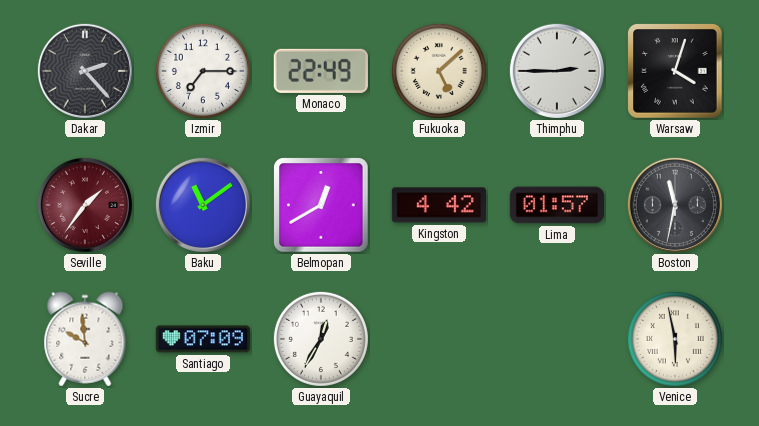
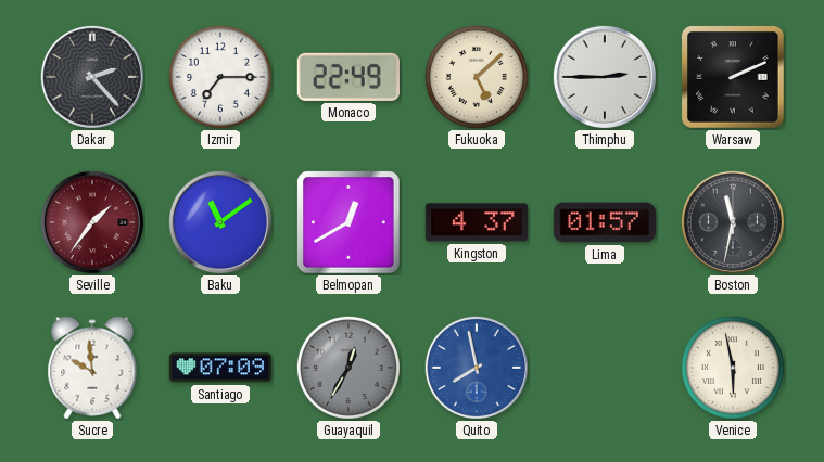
Warsaw: 4:03 -> 2:11
Kingston: 4:42 -> 4:37
Guayaquil dial: white -> grey
Quito: none -> 7:58
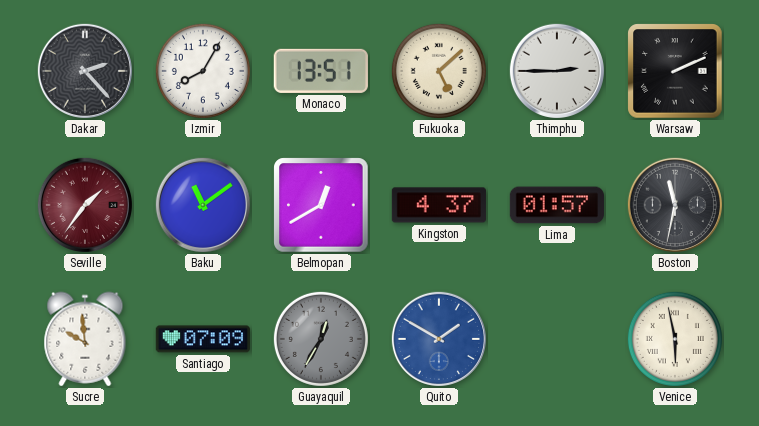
Izmir: 7:15 -> 8:05
Monaco: 22:49 -> 13:51
Quito: 7:58 -> 1:50
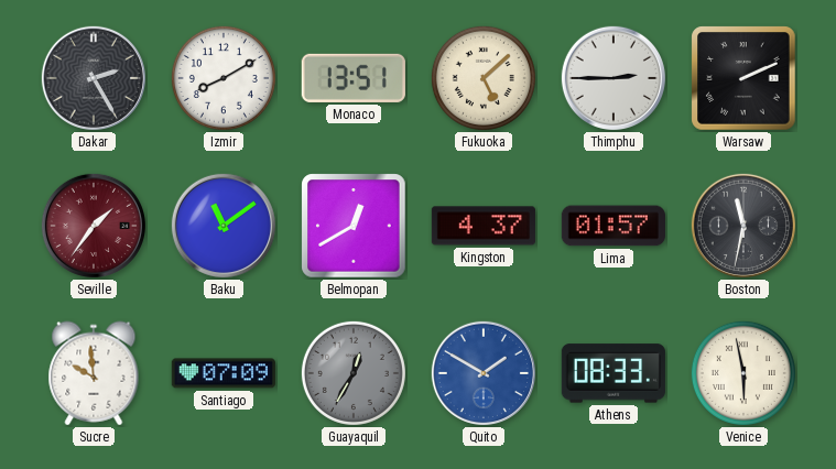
Dakar: 2:23 -> 2:25
Izmir: 8:05 -> 8:10
Athens: none -> 08:33
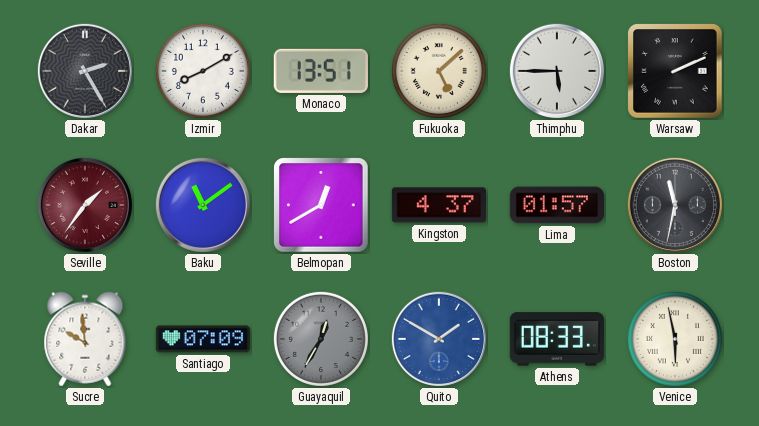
Thimphu: 2:45 -> 5:45
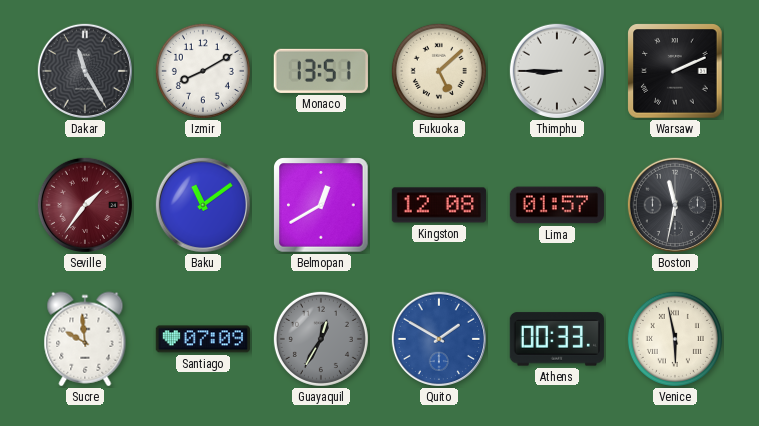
Dakar: 2:25 -> 11:25
Thimphu: 5:45 -> 8:45
Kingston: 4:37 -> 12:08
Athens: 08:33 -> 00:33
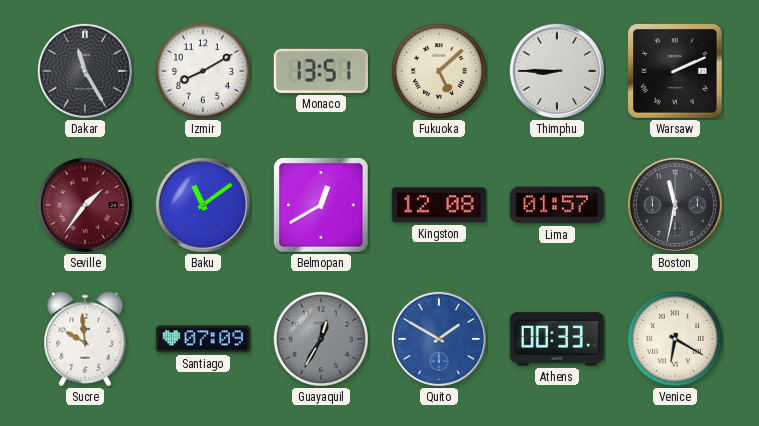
Venice: 5:58 -> 6:20
